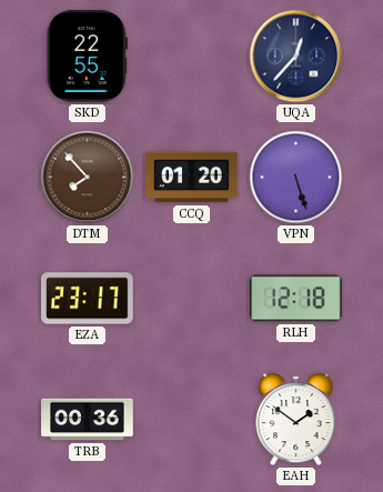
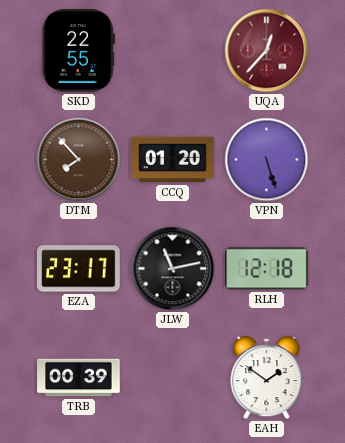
UQA dial: navy -> burgundy
JLW: none -> 11:13
TRB: 00:36 -> 00:39
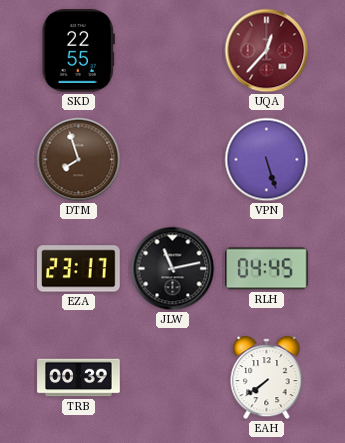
DTM: 7:53 -> 7:57
CCQ: 01:20 -> none
RLH: 12:18 -> 04:45
EAH: 1:51 -> 7:39
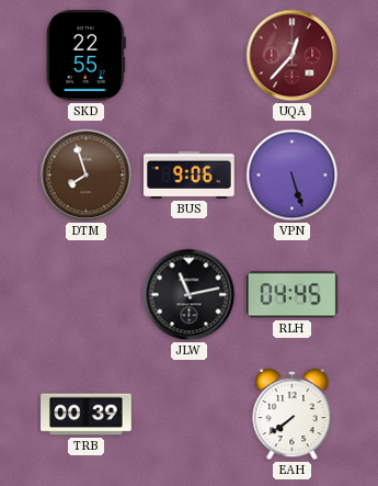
BUS: none -> 9:06
EZA: 23:17 -> none
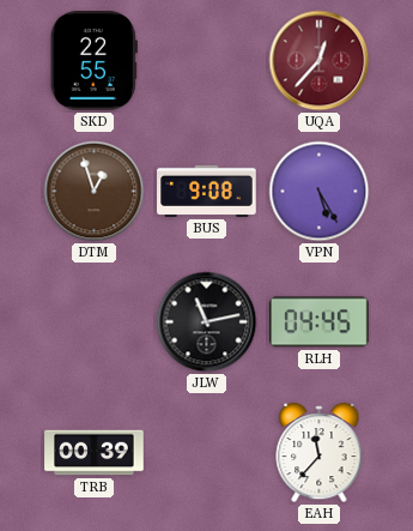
DTM: 7:57 -> 12:57
BUS: 9:06 -> 9:08
VPN: 5:27 -> 5:25
EAH: 7:39 -> 11:37
